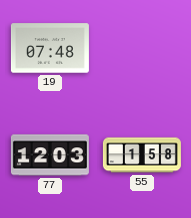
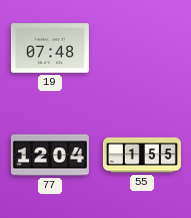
77: 12:03 -> 12:04
55: 1:58 -> 1:55
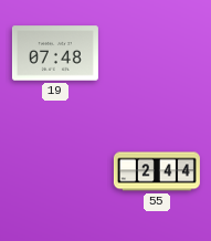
77: 12:04 -> none
55: 1:55 -> 2:44
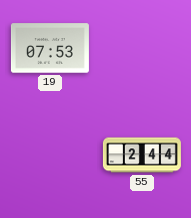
19: 07:48 -> 07:53
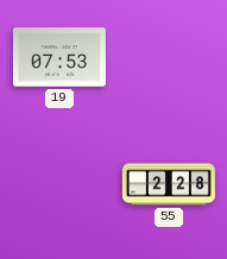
55: 2:44 -> 2:28
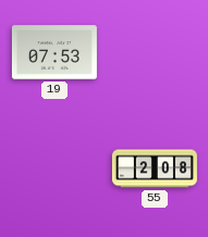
55: 2:28 -> 2:08
